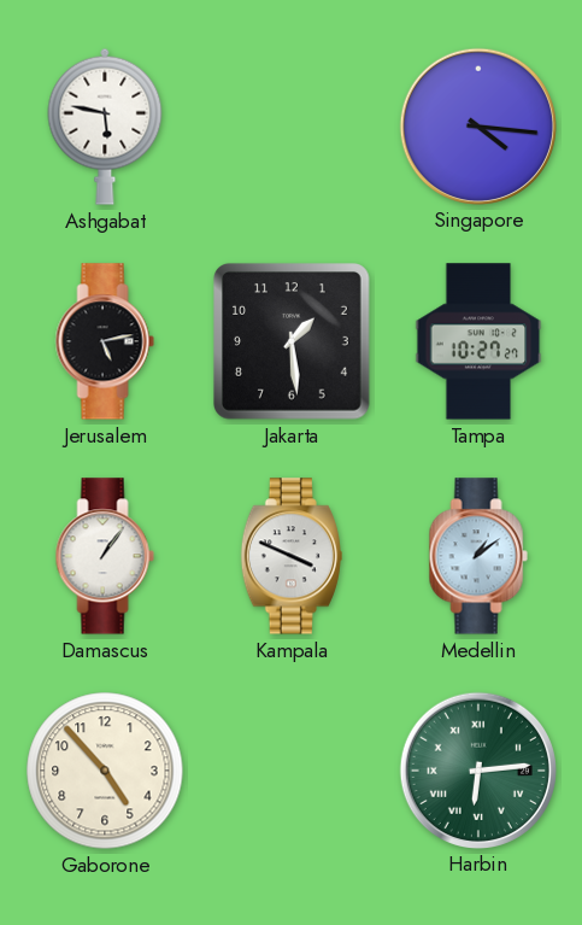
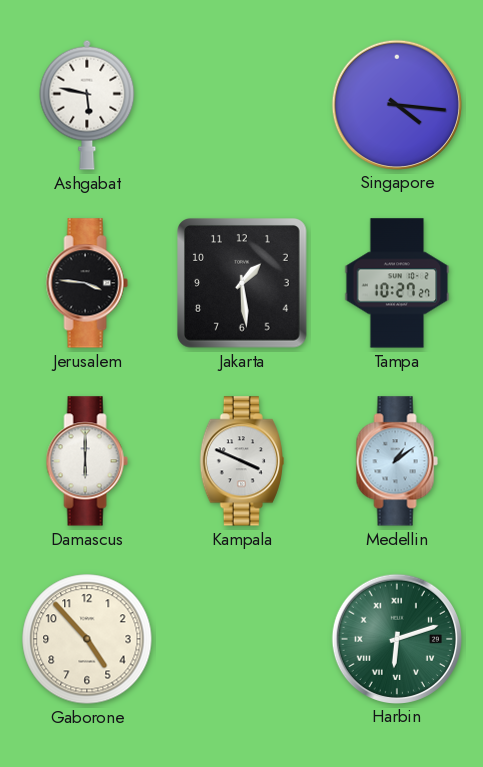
Jerusalem: 5:13 -> 3:46
Damascus: 1:06 -> 6:00
Harbin: 6:14 -> 6:12
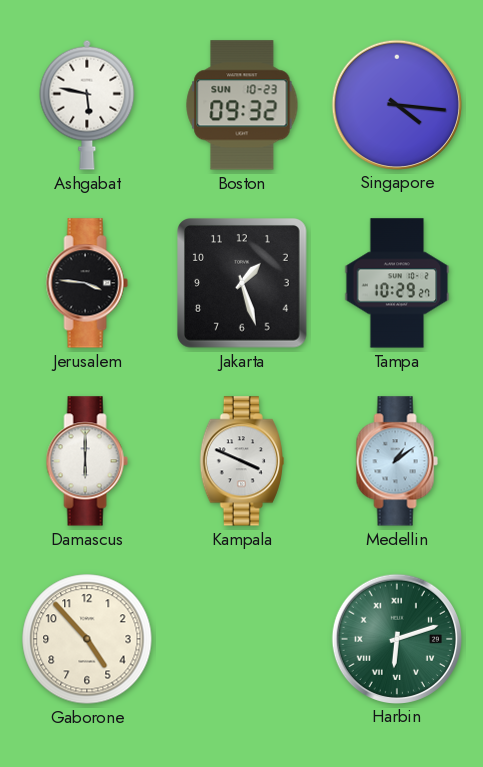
Boston: none -> 09:32
Jakarta: 1:29 -> 1:27
Tampa: 10:27 -> 10:29
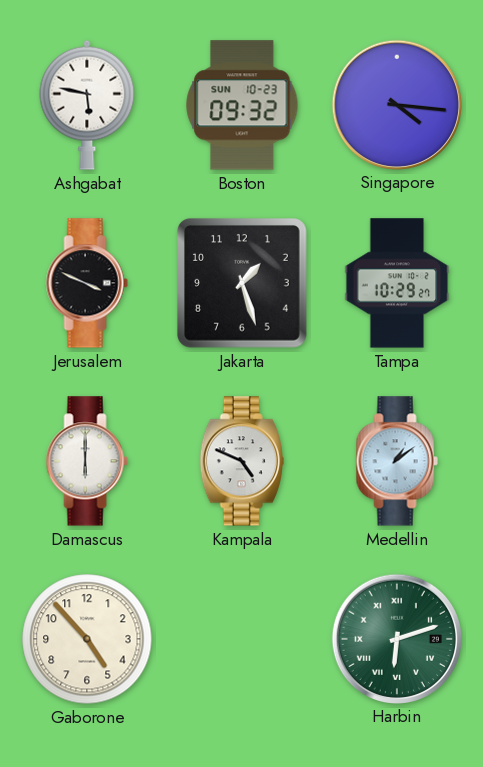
Jerusalem: 3:46 -> 3:49
Kampala: 3:49 -> 4:49
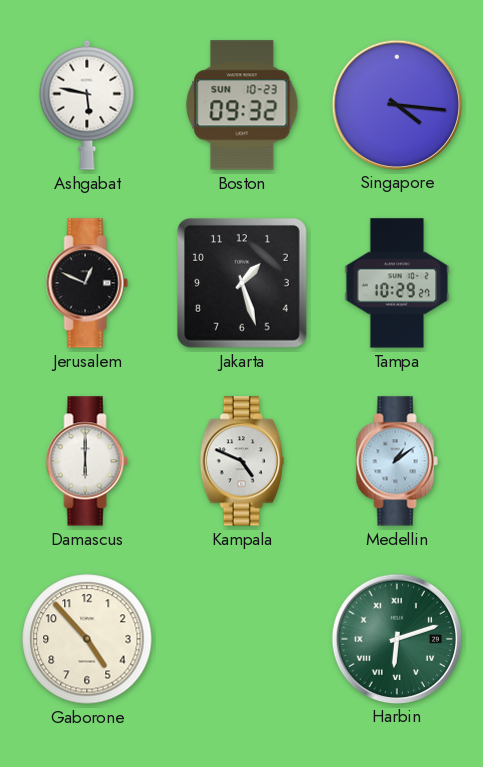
Jerusalem: 3:49 -> 12:49
